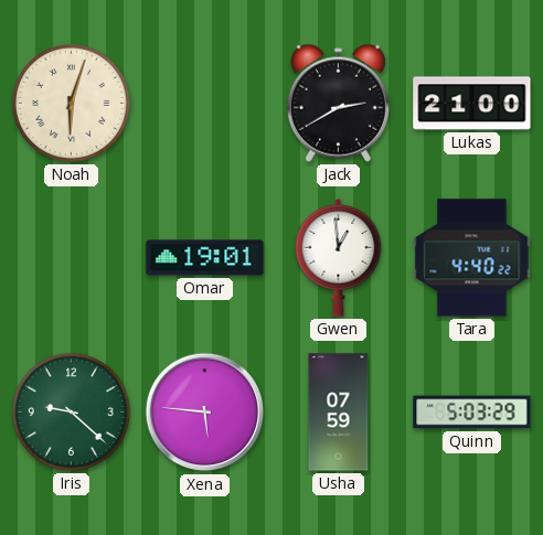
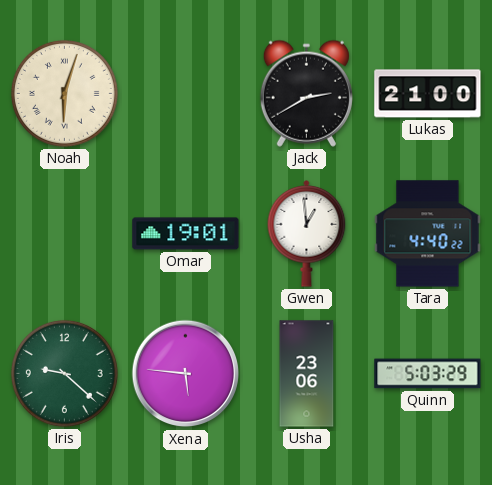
Usha: 07:59 -> 23:06
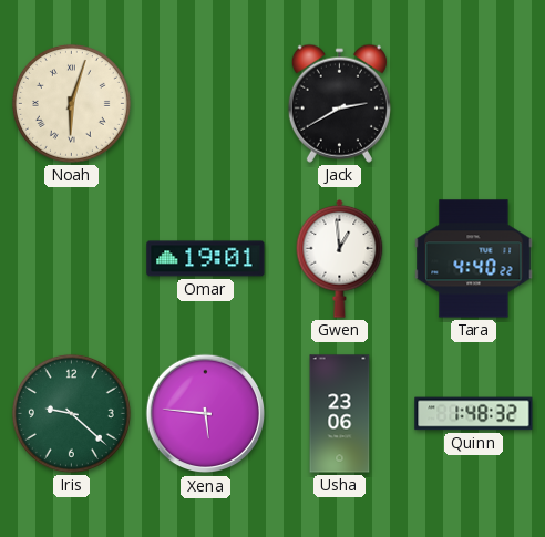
Lukas: 21:00 -> none
Quinn: 5:03 -> 1:48
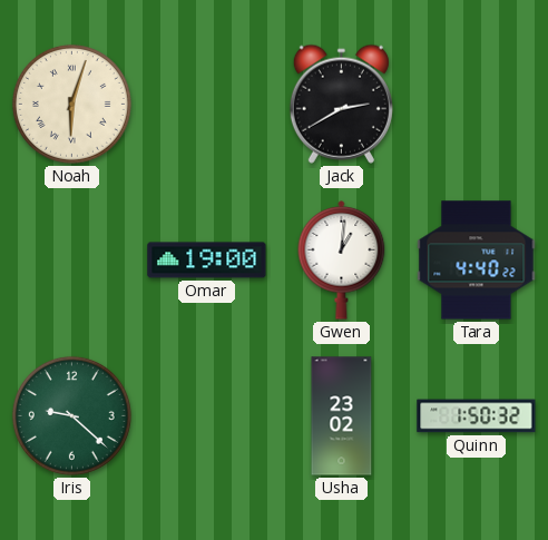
Omar: 19:01 -> 19:00
Gwen: 12:59 -> 1:01
Xena: 5:46 -> none
Usha: 23:06 -> 23:02
Quinn: 1:48 -> 1:50
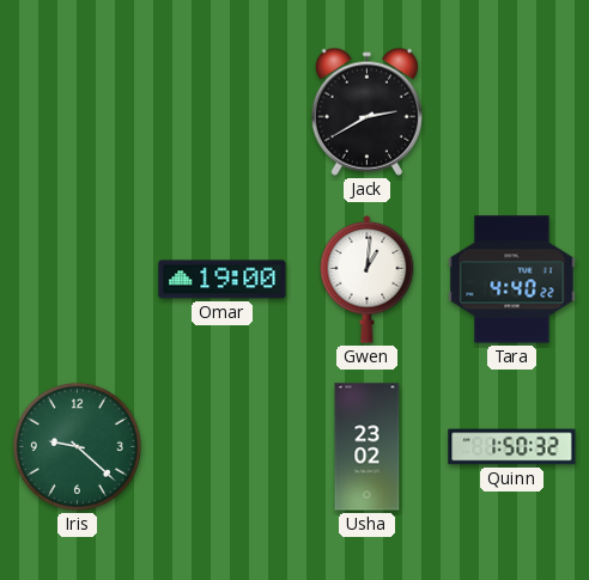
Noah: 6:03 -> none
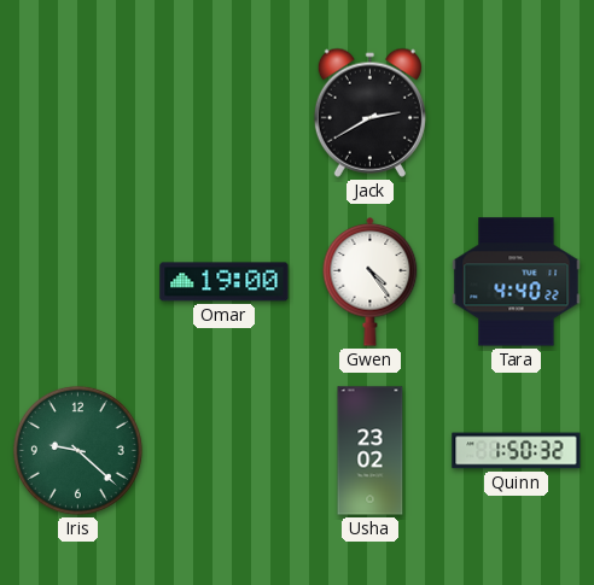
Gwen: 1:01 -> 4:24
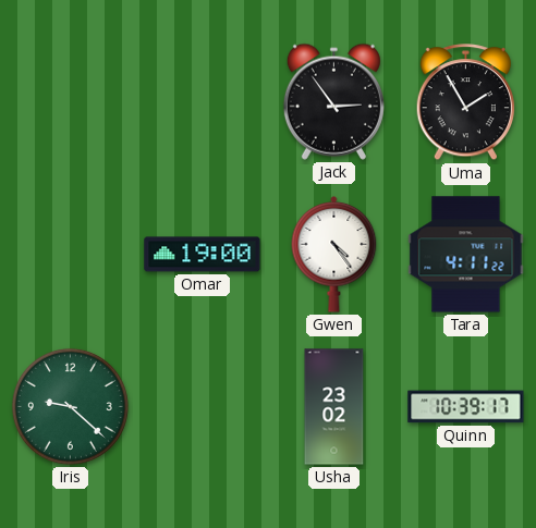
Jack: 2:40 -> 2:54
Uma: none -> 1:55
Tara: 4:40 -> 4:11
Quinn: 1:50 -> 10:39
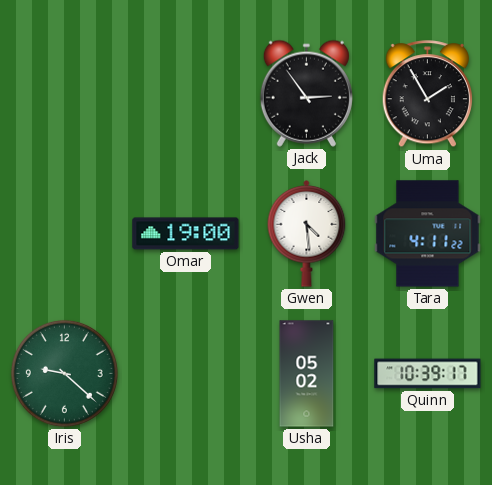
Gwen: 4:24 -> 4:29
Usha: 23:02 -> 05:02
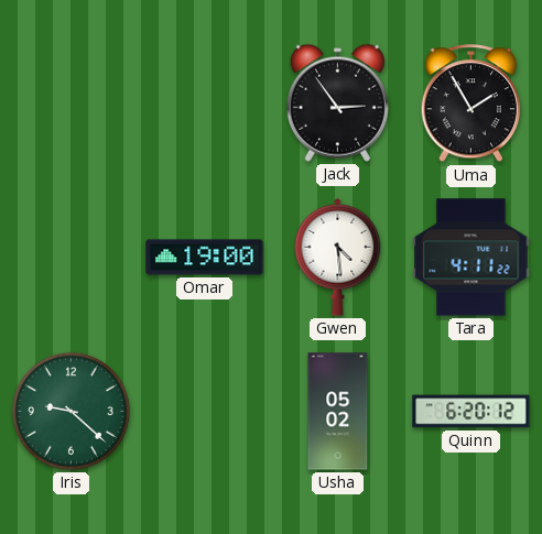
Quinn: 10:39 -> 6:20
